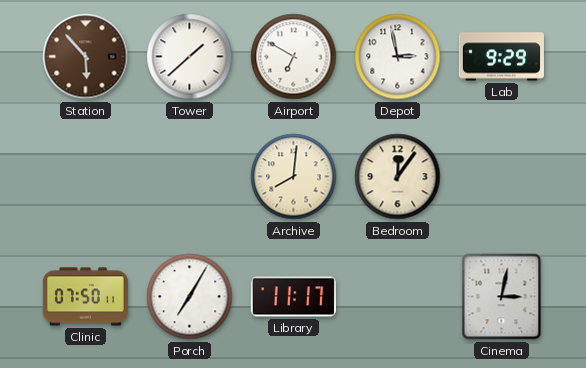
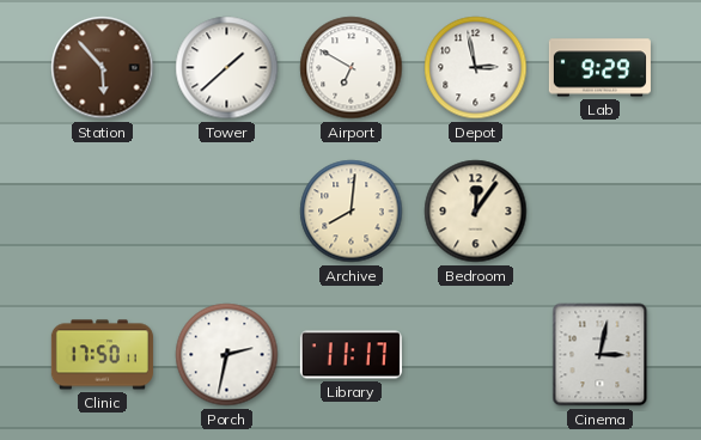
Clinic: 07:50 -> 17:50
Porch: 7:05 -> 2:32
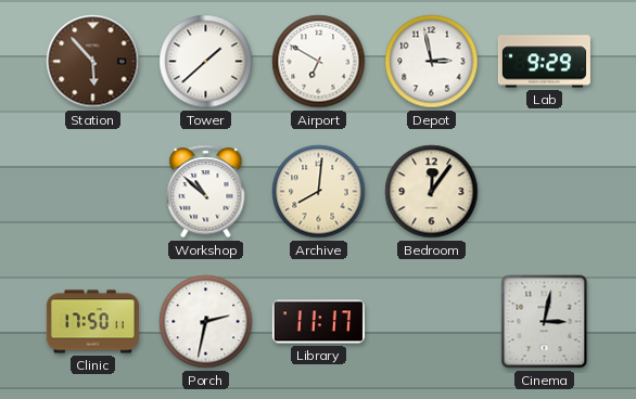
Workshop: none -> 10:52
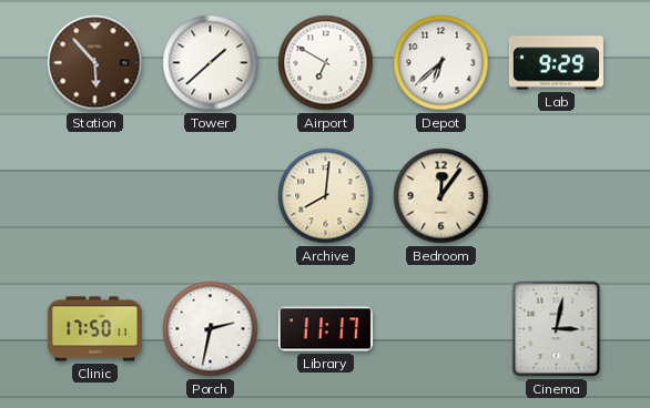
Depot: 2:58 -> 6:38
Workshop: 10:52 -> none
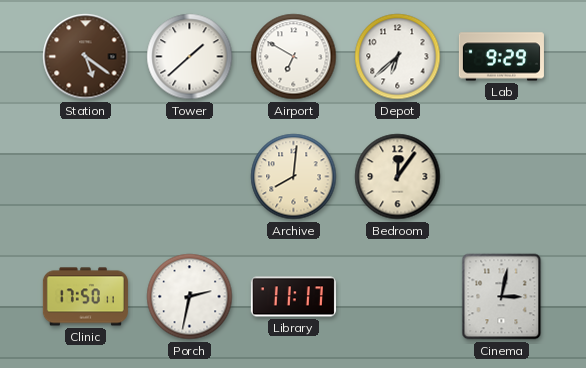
Station: 5:53 -> 5:21
